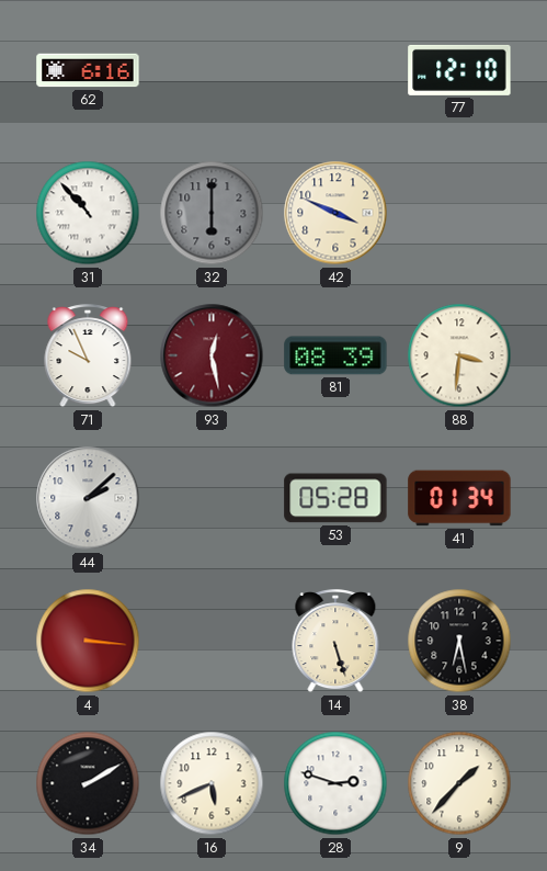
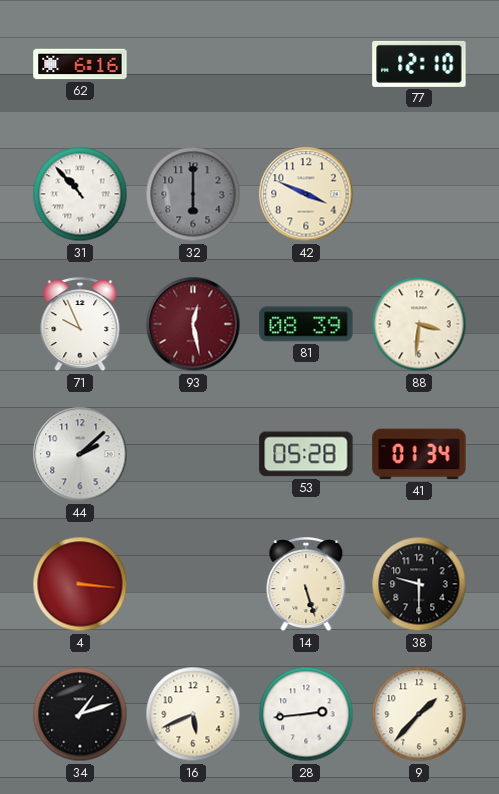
38: 6:28 -> 9:30
34: 2:10 -> 1:12
28: 2:48 -> 2:44
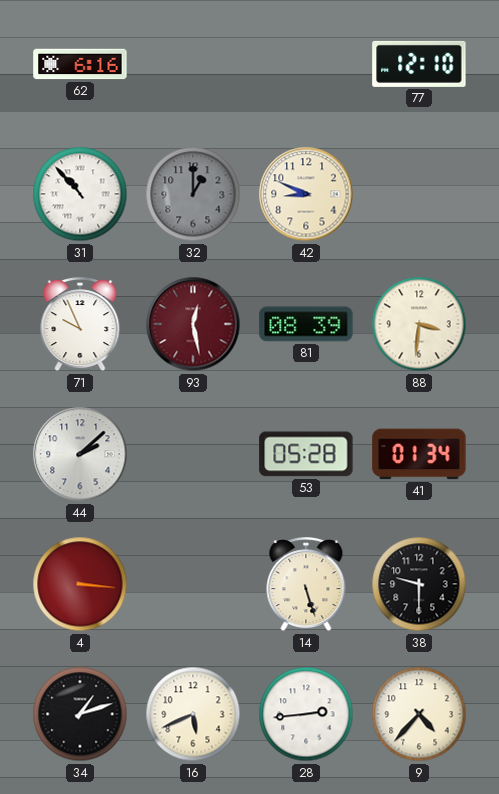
32: 6:00 -> 1:00
42: 3:49 -> 8:49
9: 1:37 -> 4:37
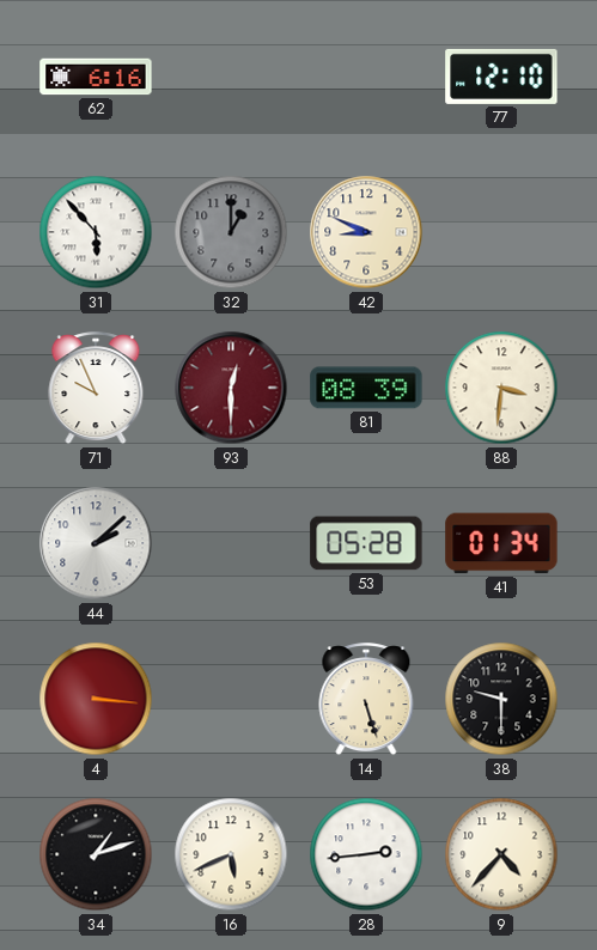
31: 10:53 -> 5:53
93: 12:28 -> 12:30
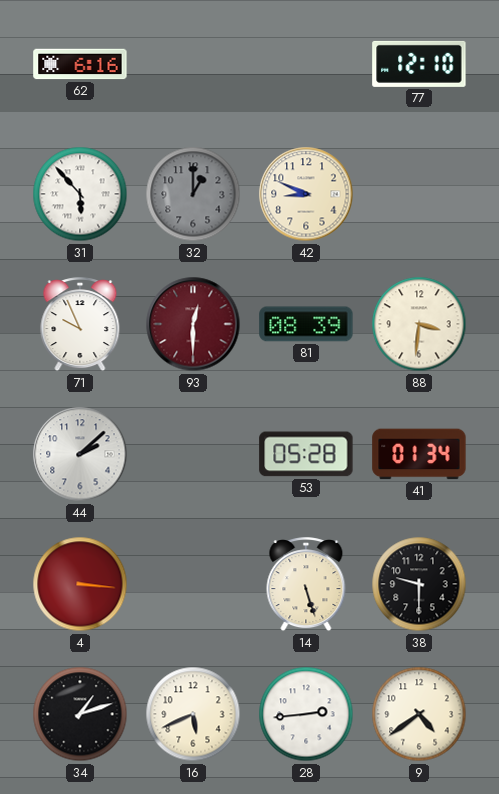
9: 4:37 -> 4:39
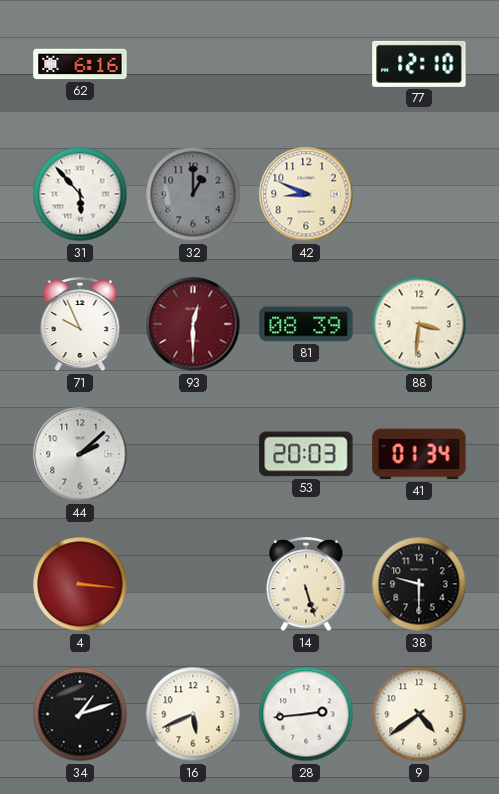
53: 05:28 -> 20:03
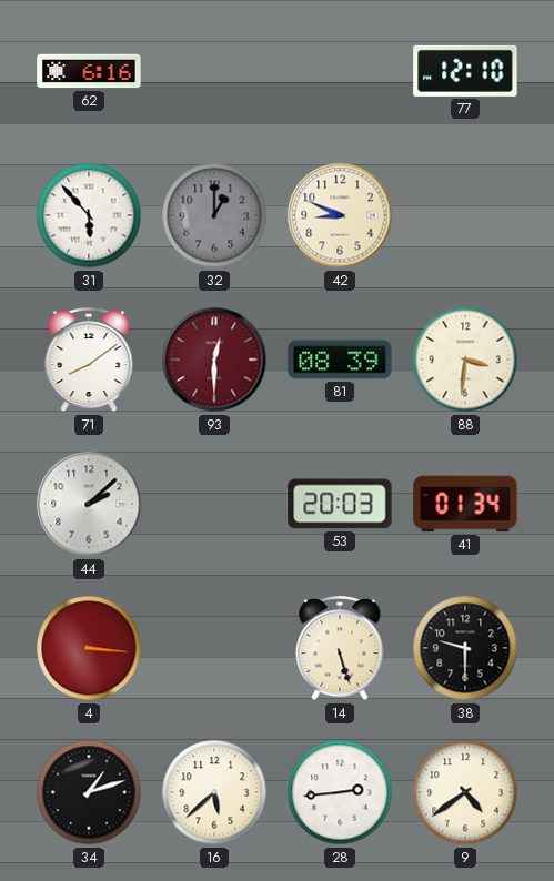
71: 9:56 -> 8:09
16: 5:41 -> 5:38
